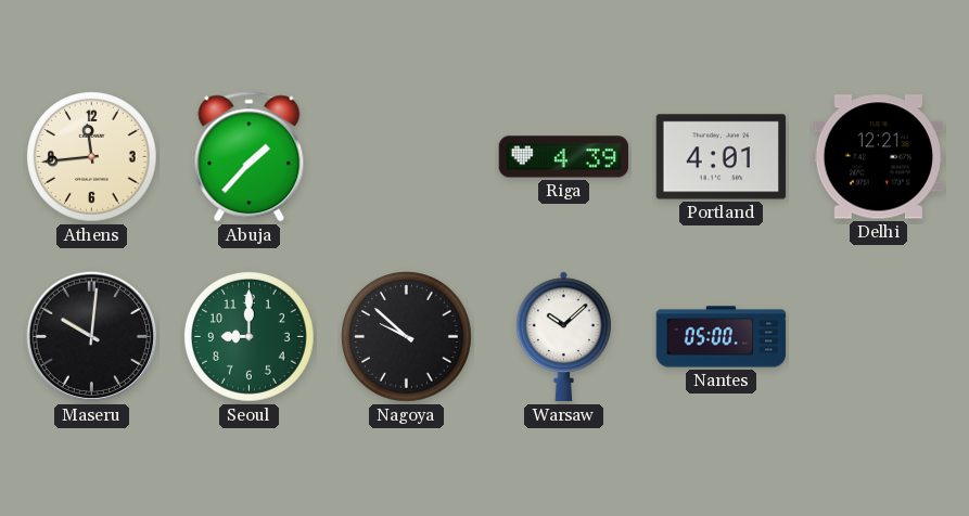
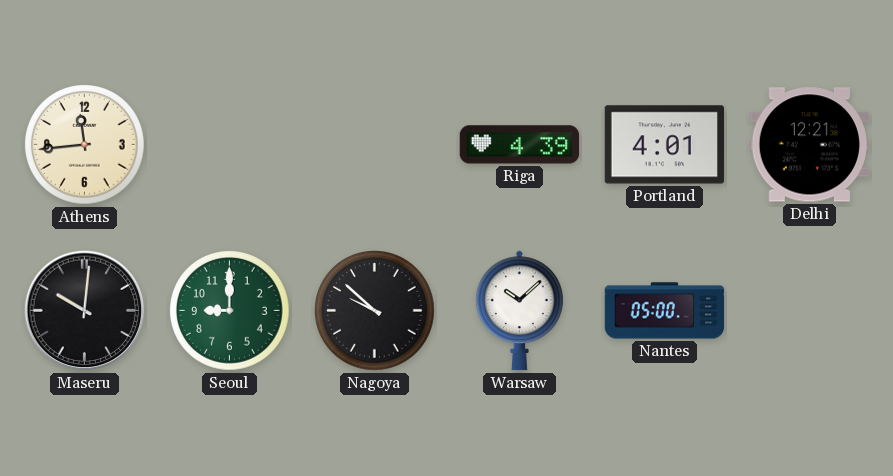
Abuja: 1:37 -> none
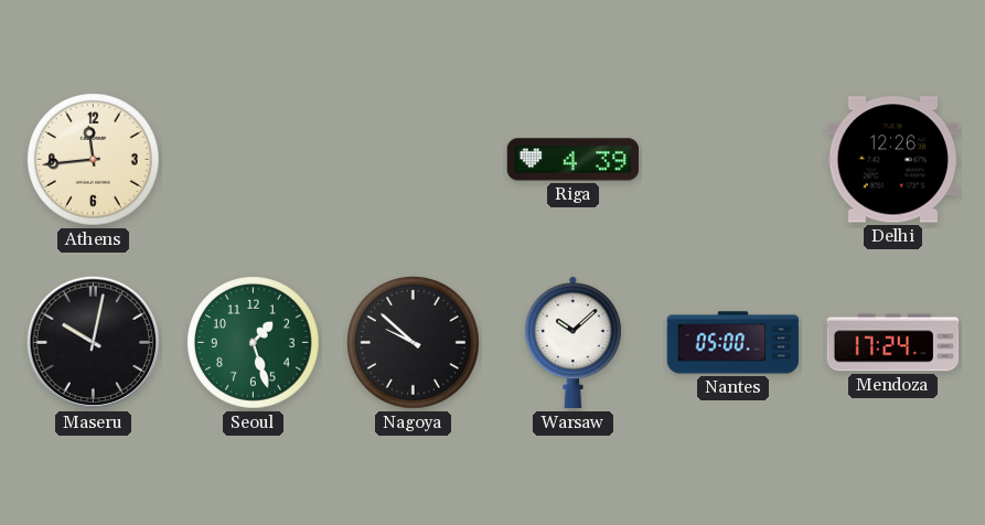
Portland: 4:01 -> none
Delhi: 12:21 -> 12:26
Maseru: 10:01 -> 10:02
Seoul: 9:00 -> 1:27
Mendoza: none -> 17:24
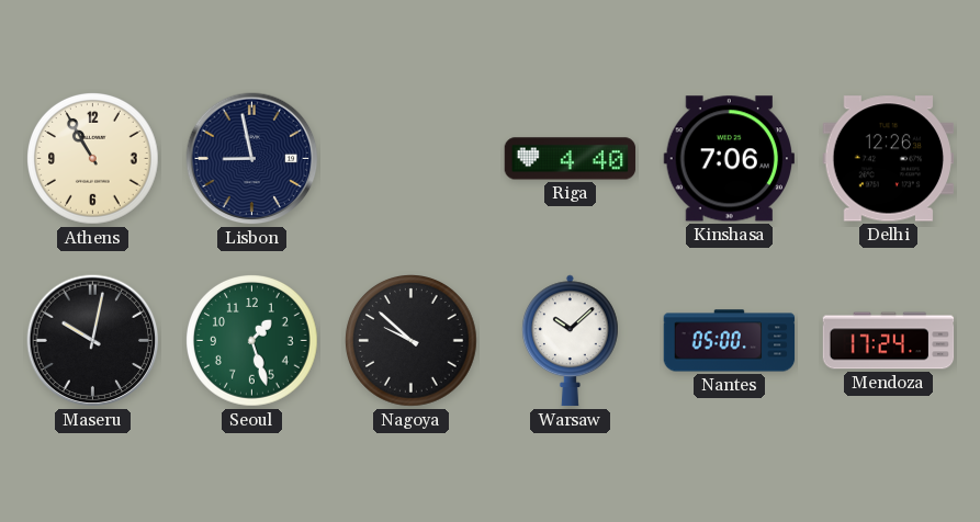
Athens: 11:44 -> 10:55
Lisbon: none -> 8:58
Riga: 4:39 -> 4:40
Kinshasa: none -> 7:06
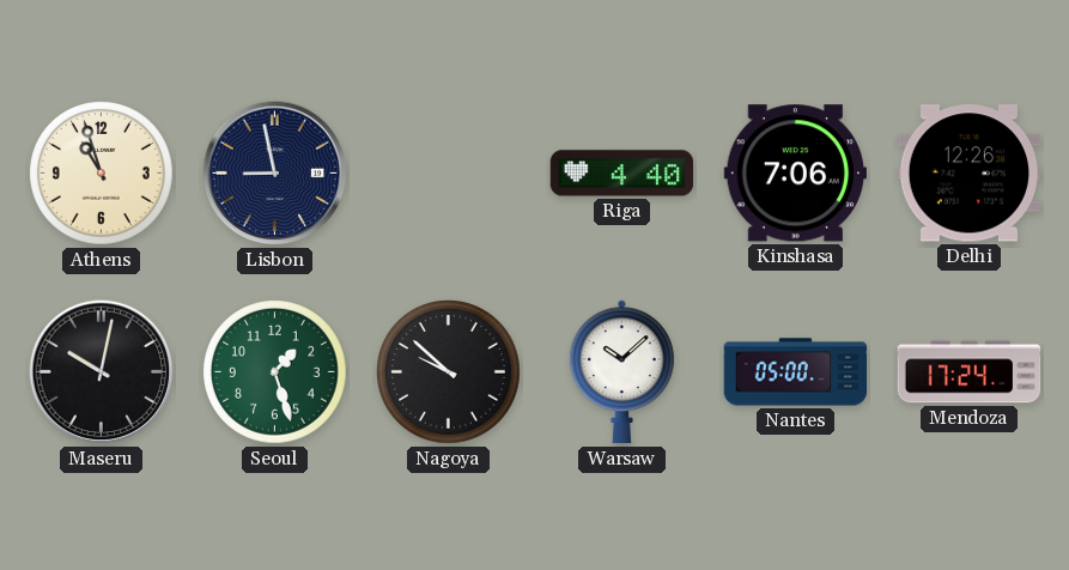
Athens: 10:55 -> 10:57
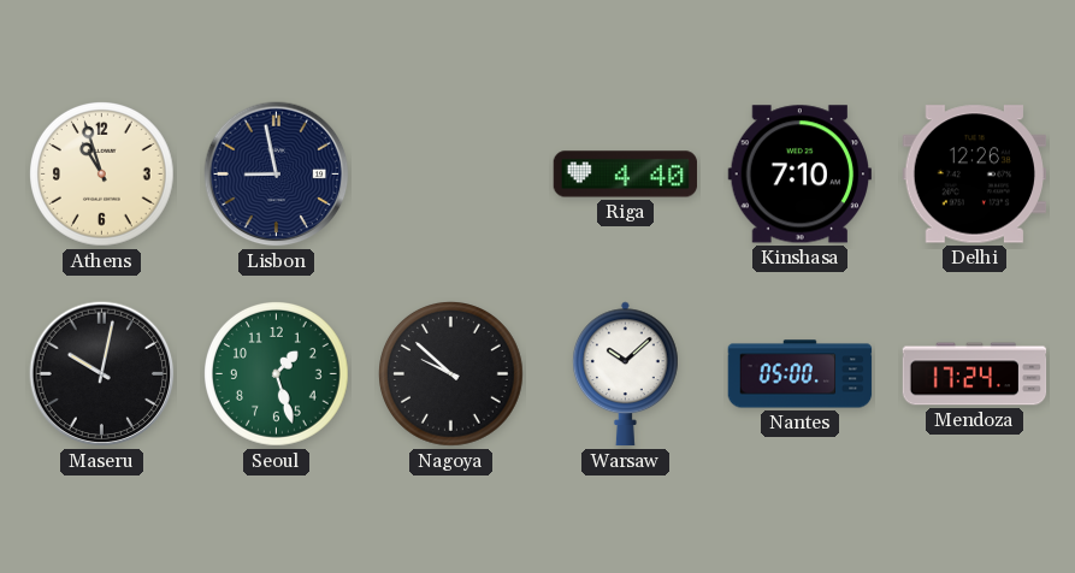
Kinshasa: 7:06 -> 7:10
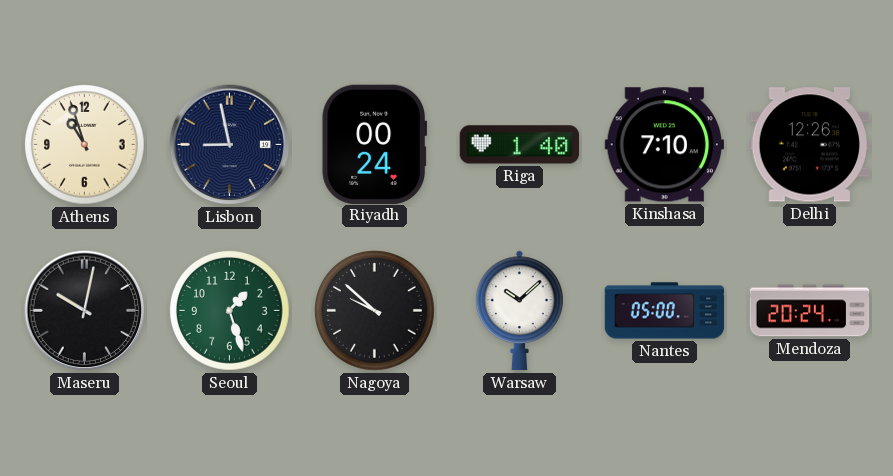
Riyadh: none -> 00:24
Riga: 4:40 -> 1:40
Mendoza: 17:24 -> 20:24
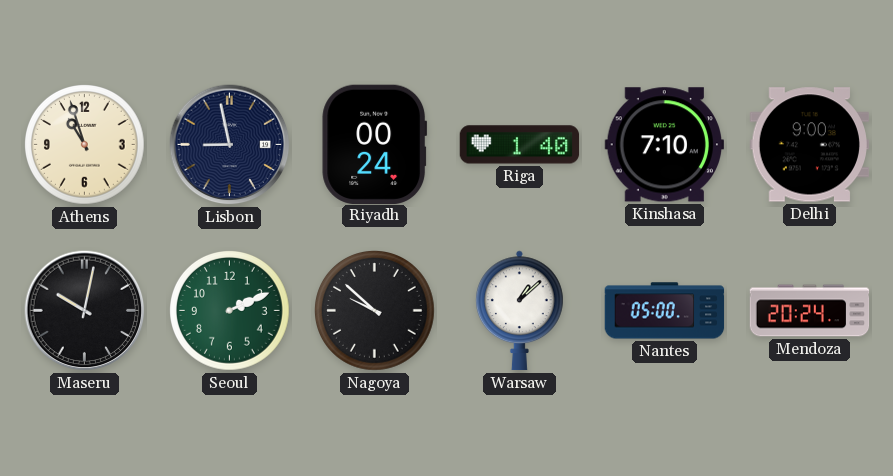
Delhi: 12:26 -> 9:00
Seoul: 1:27 -> 2:11
Warsaw: 10:08 -> 1:08
